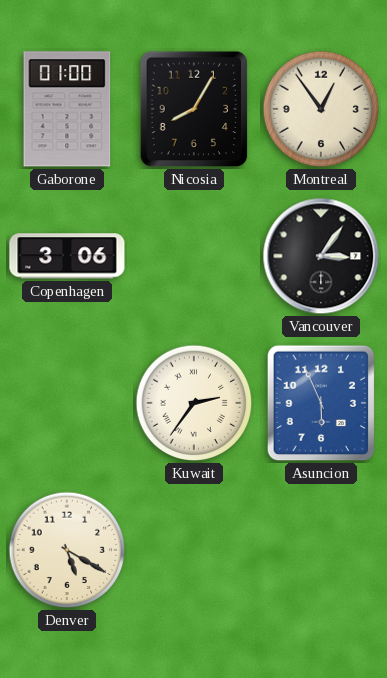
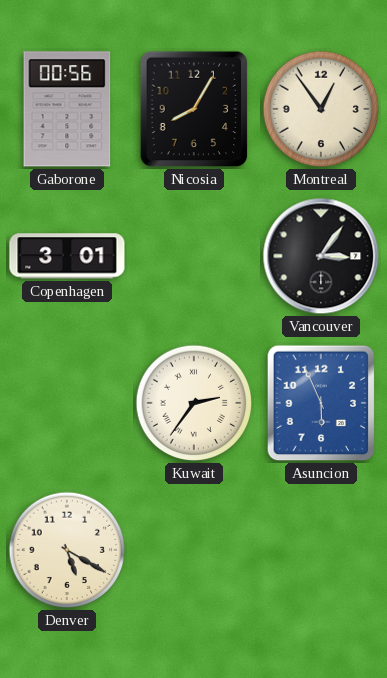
Gaborone: 01:00 -> 00:56
Copenhagen: 3:06 -> 3:01
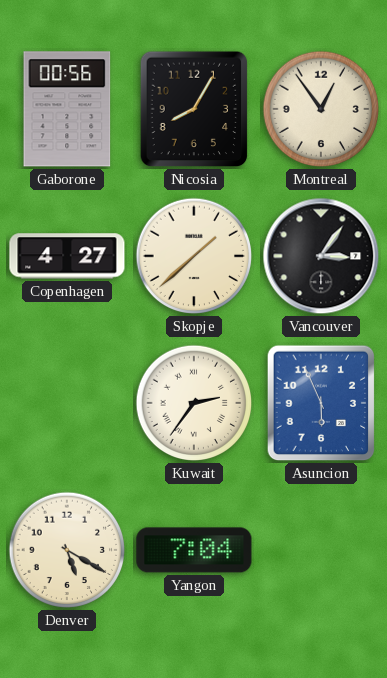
Copenhagen: 3:01 -> 4:27
Skopje: none -> 1:38
Yangon: none -> 7:04
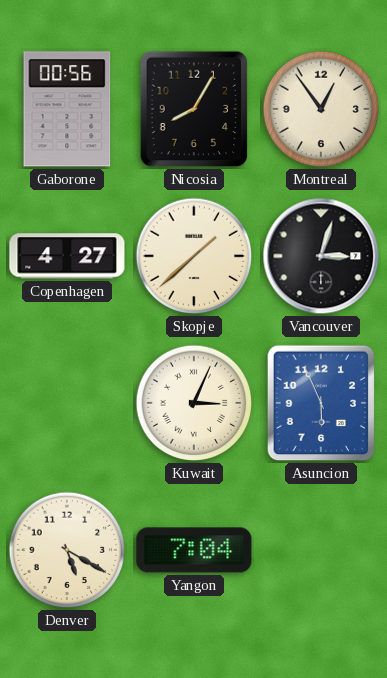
Vancouver: 3:06 -> 3:03
Kuwait: 2:36 -> 3:04
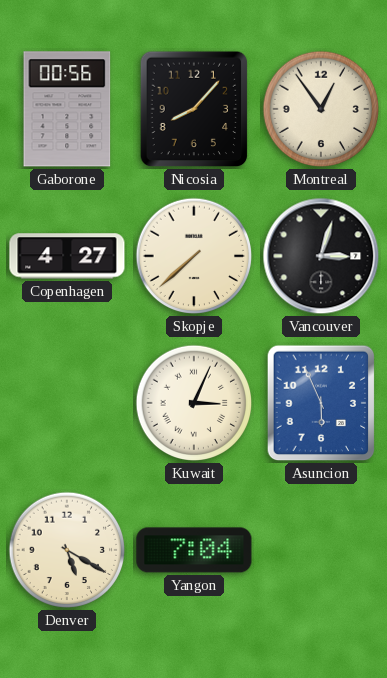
Nicosia: 8:05 -> 8:07
Skopje: 1:38 -> 7:38
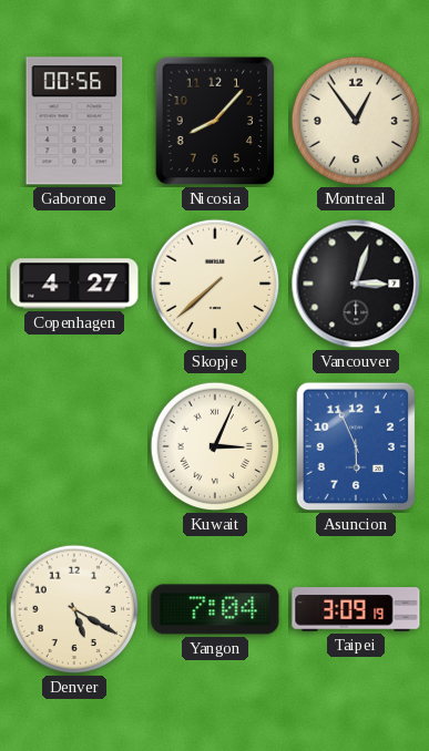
Taipei: none -> 3:09
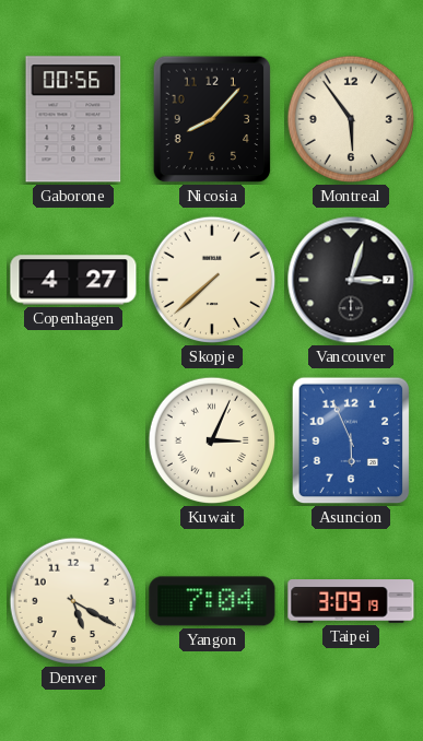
Montreal: 12:54 -> 5:54
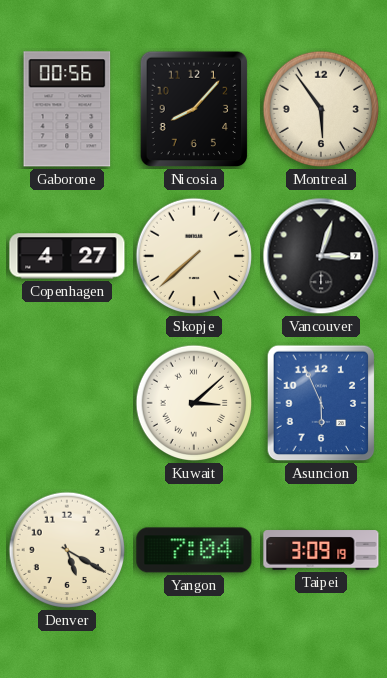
Kuwait: 3:04 -> 3:08
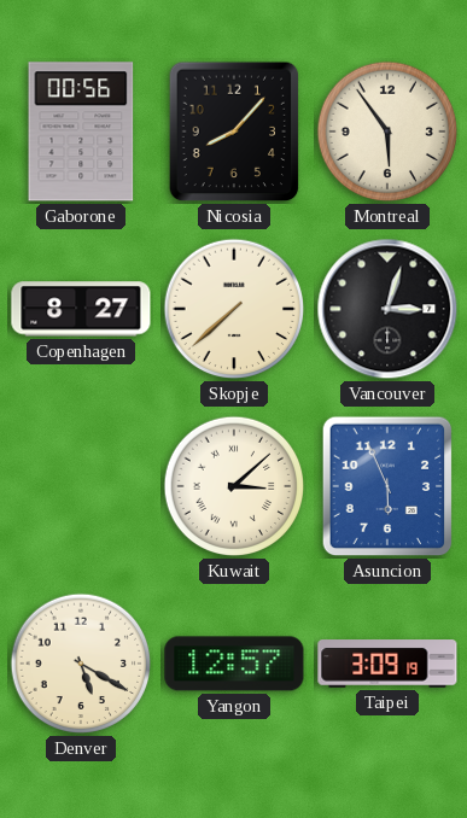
Copenhagen: 4:27 -> 8:27
Yangon: 7:04 -> 12:57
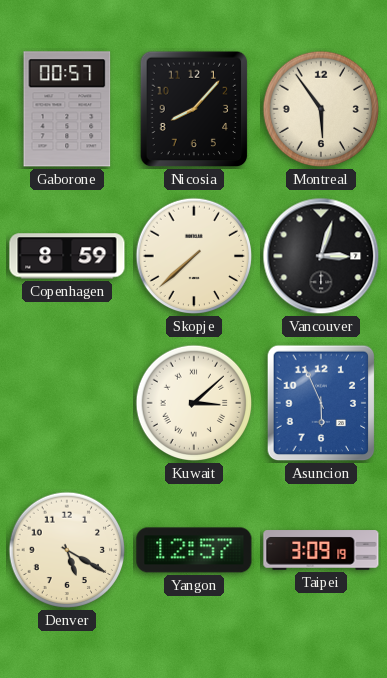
Gaborone: 00:56 -> 00:57
Copenhagen: 8:27 -> 8:59
